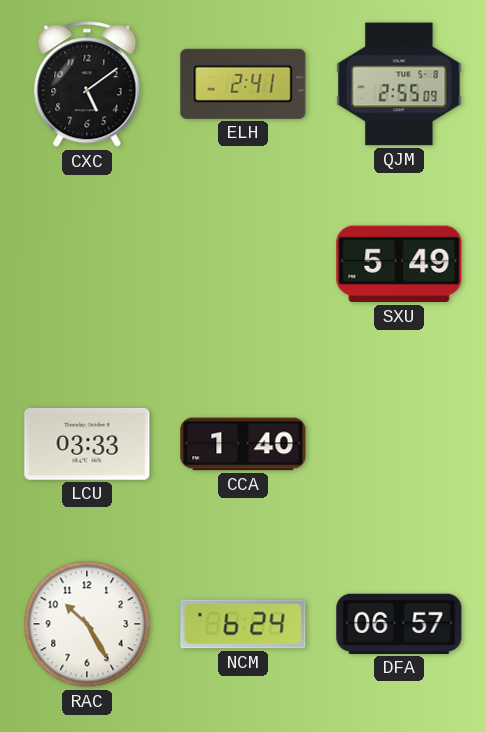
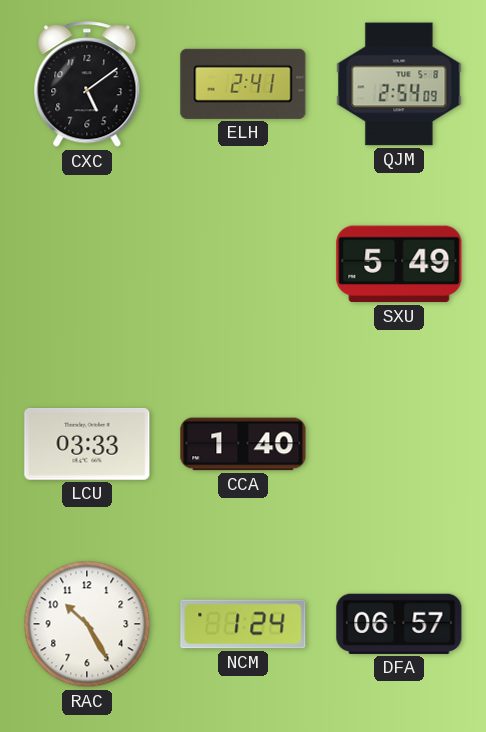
QJM: 2:55 -> 2:54
NCM: 6:24 -> 1:24
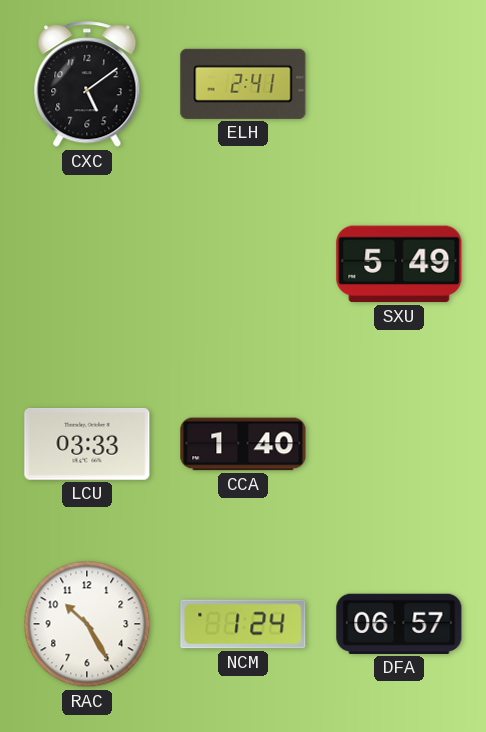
QJM: 2:54 -> none
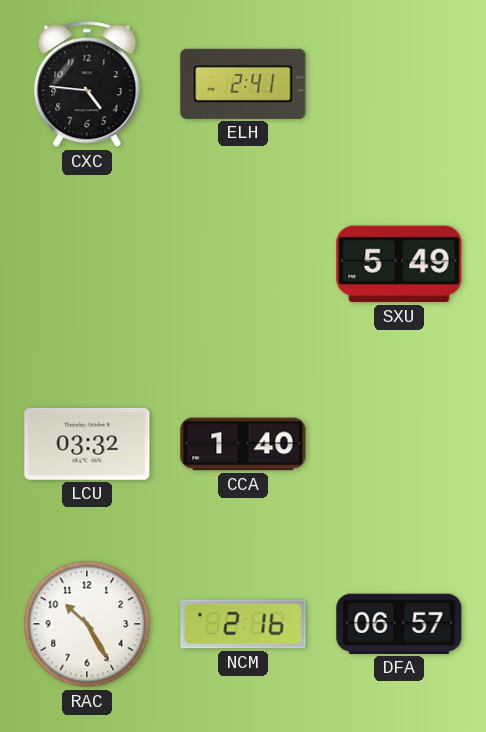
CXC: 5:09 -> 4:46
LCU: 03:33 -> 03:32
NCM: 1:24 -> 2:16
